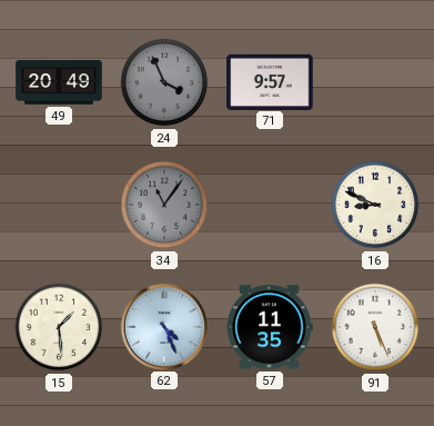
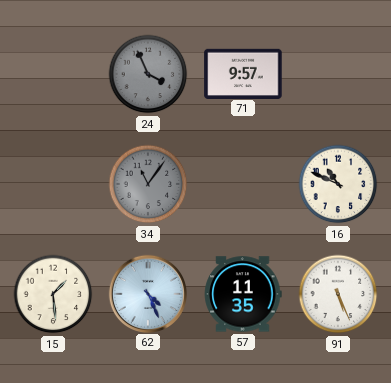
49: 20:49 -> none
16: 8:49 -> 10:49
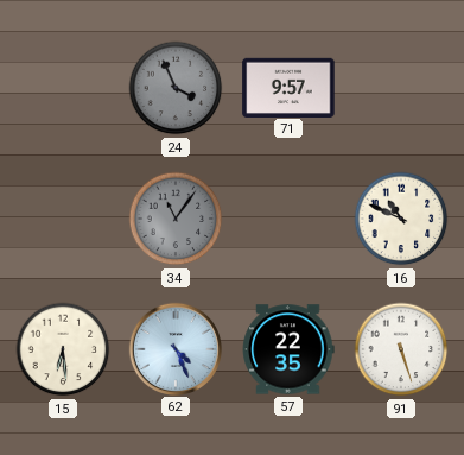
15: 1:29 -> 6:29
57: 11:35 -> 22:35
91: 5:26 -> 5:27
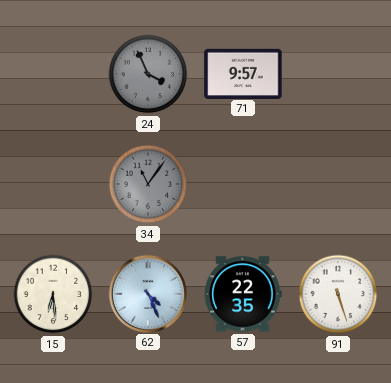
16: 10:49 -> none
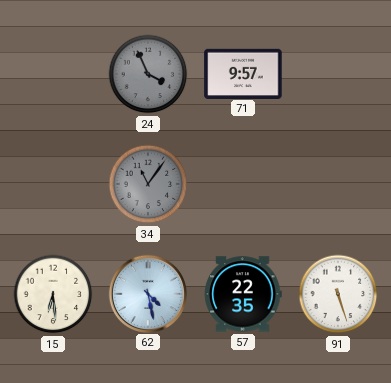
62: 4:26 -> 4:28
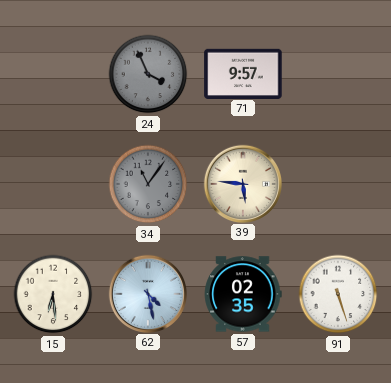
39: none -> 5:46
57: 22:35 -> 02:35
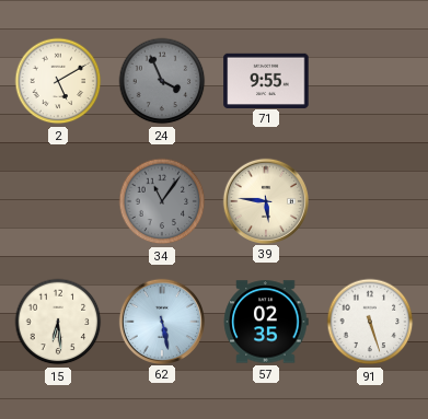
2: none -> 5:10
71: 9:57 -> 9:55
62: 4:28 -> 5:28
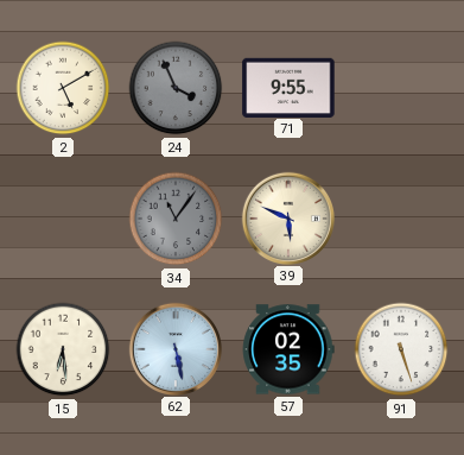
39: 5:46 -> 5:49
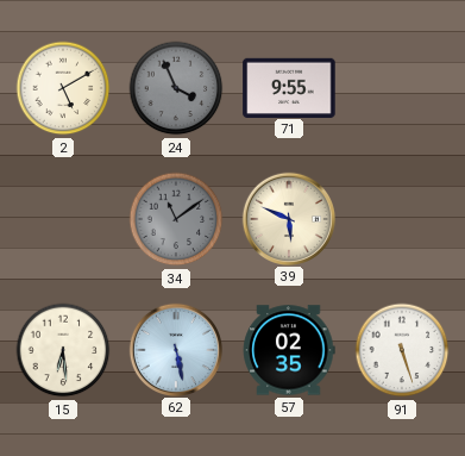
34: 11:06 -> 11:09
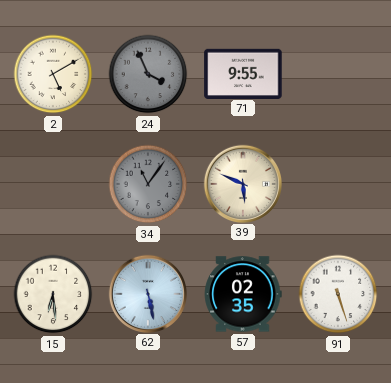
34: 11:09 -> 11:06
